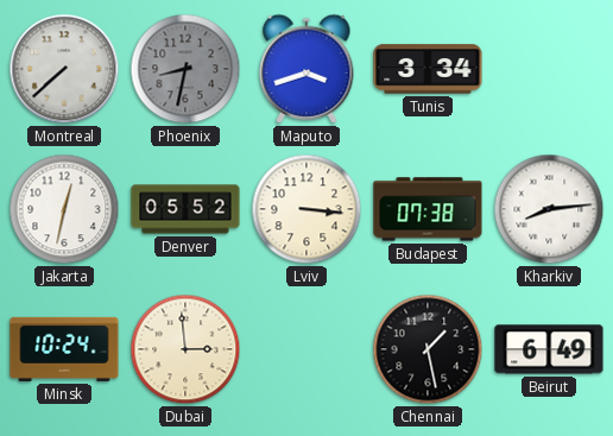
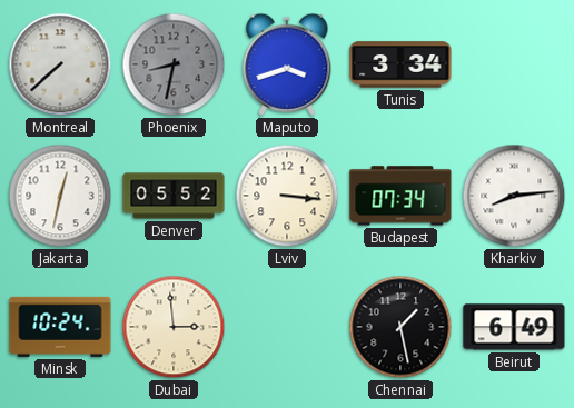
Budapest: 07:38 -> 07:34
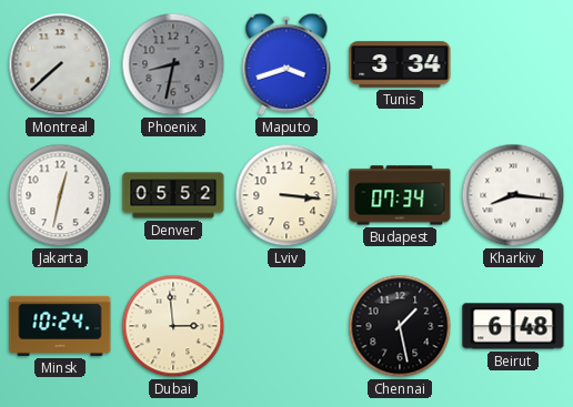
Kharkiv: 8:14 -> 8:16
Beirut: 6:49 -> 6:48
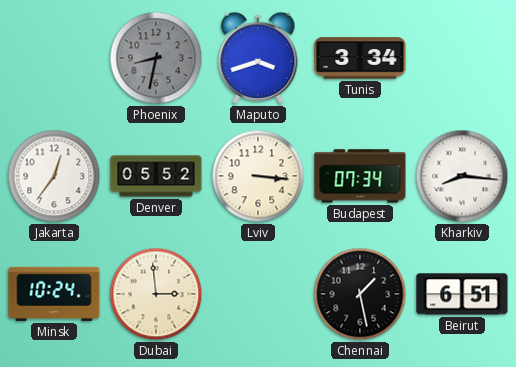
Montreal: 7:38 -> none
Jakarta: 12:32 -> 12:36
Beirut: 6:48 -> 6:51
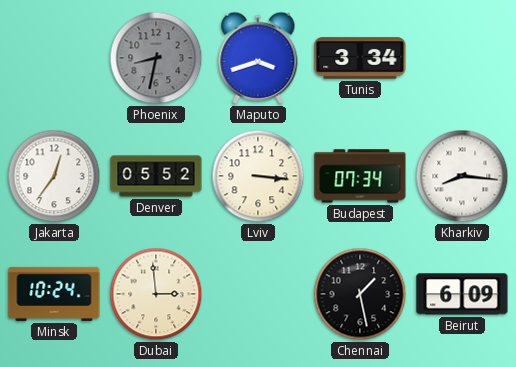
Beirut: 6:51 -> 6:09
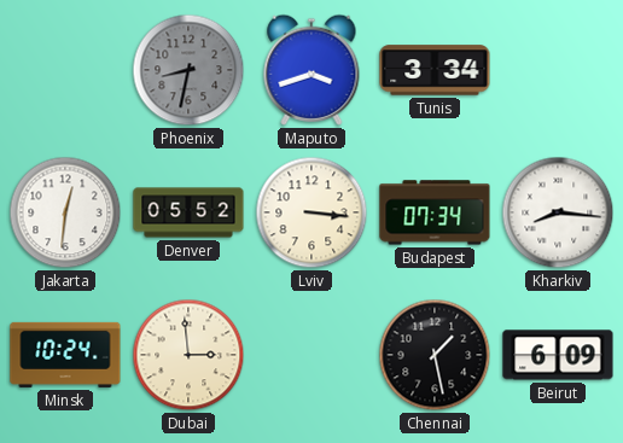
Jakarta: 12:36 -> 12:31
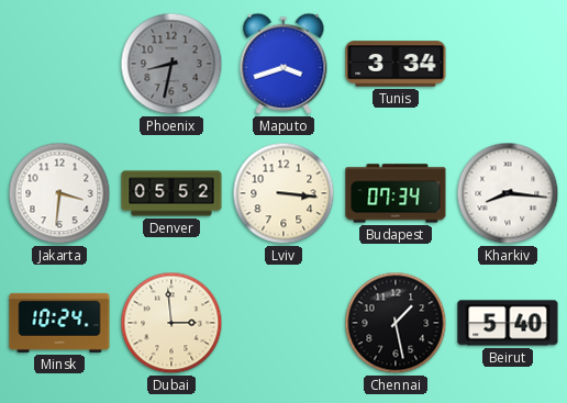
Jakarta: 12:31 -> 3:31
Beirut: 6:09 -> 5:40
